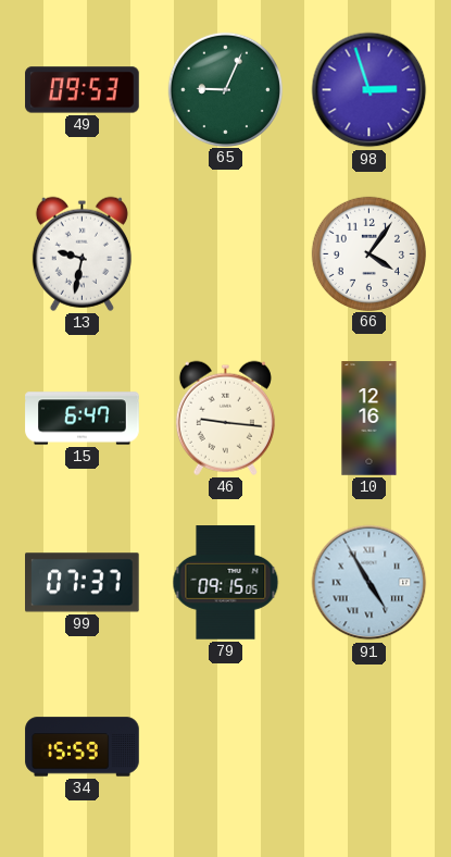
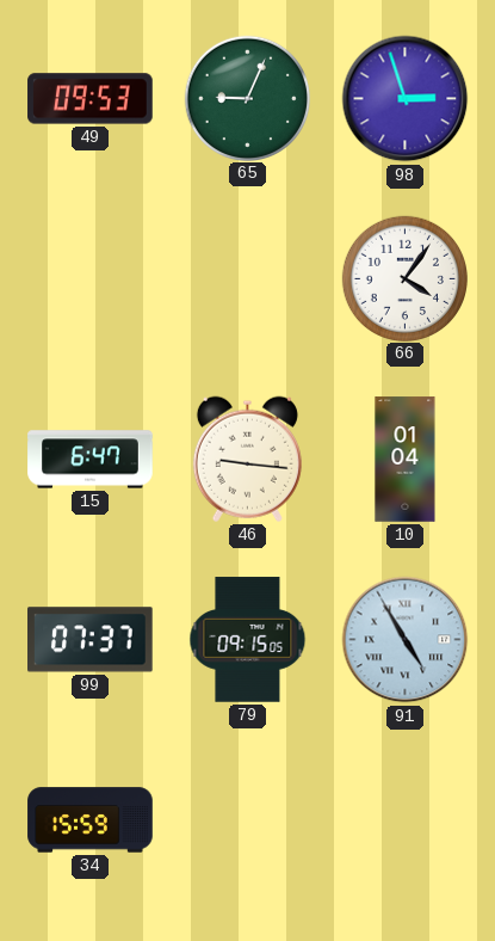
13: 9:32 -> none
10: 12:16 -> 01:04
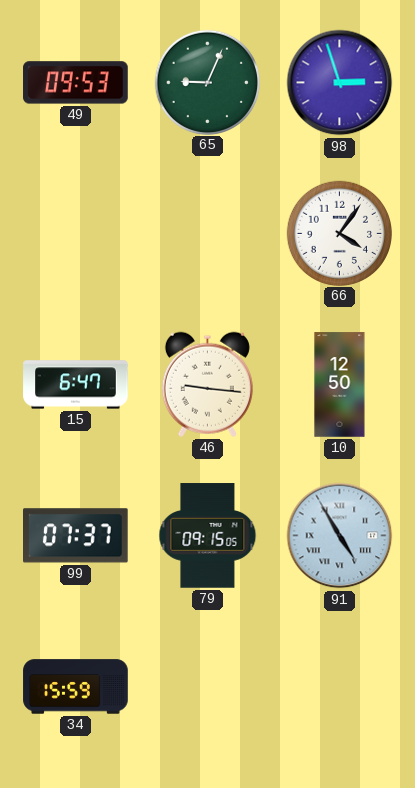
10: 01:04 -> 12:50
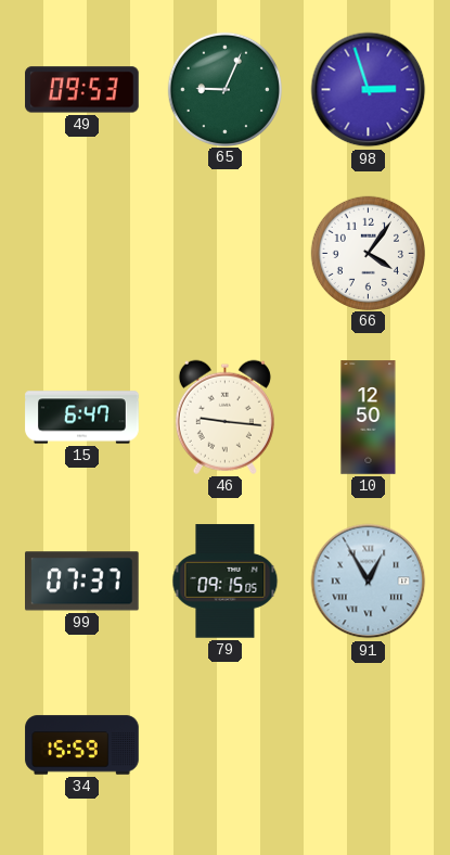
91: 4:55 -> 12:55
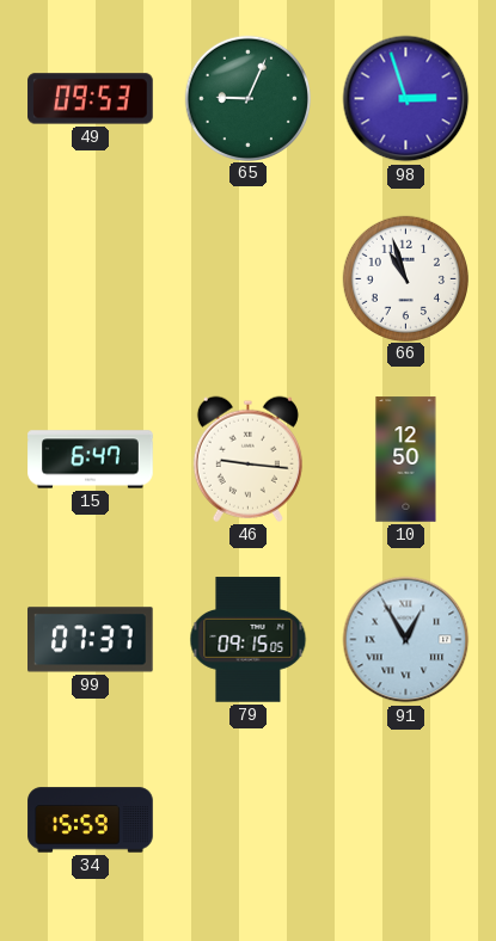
66: 4:06 -> 10:57
